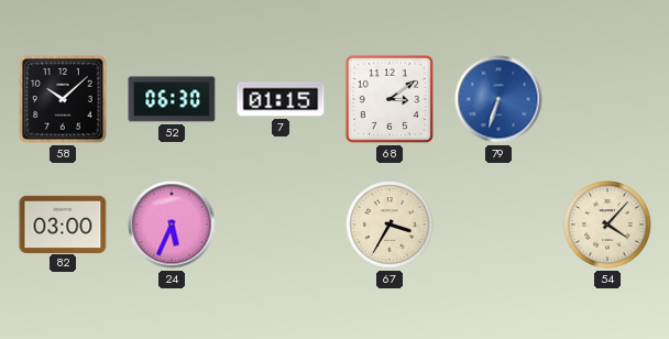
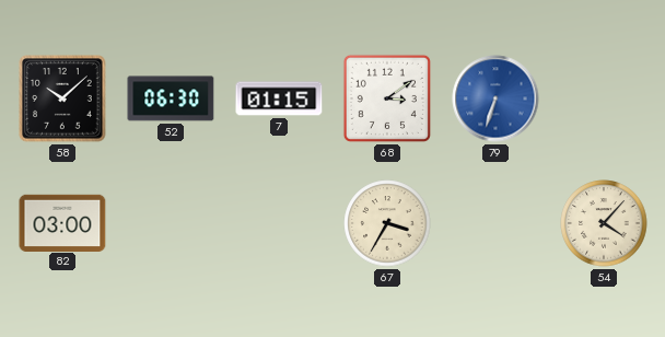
24: 5:34 -> none
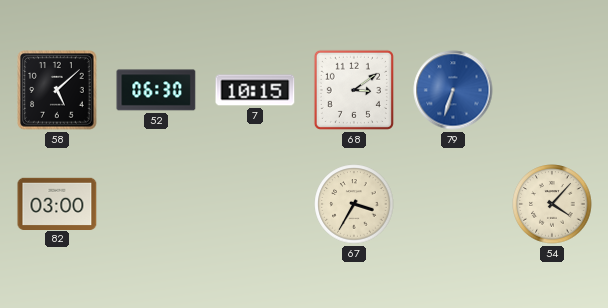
58: 10:08 -> 5:08
7: 01:15 -> 10:15
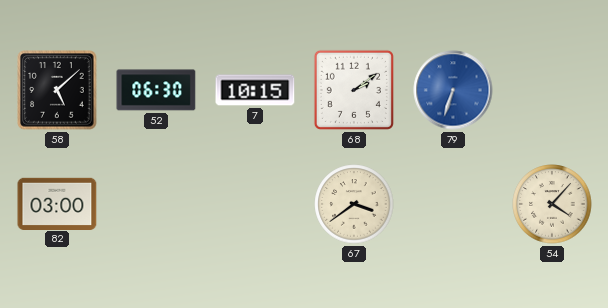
68: 3:09 -> 2:09
67: 3:35 -> 3:39
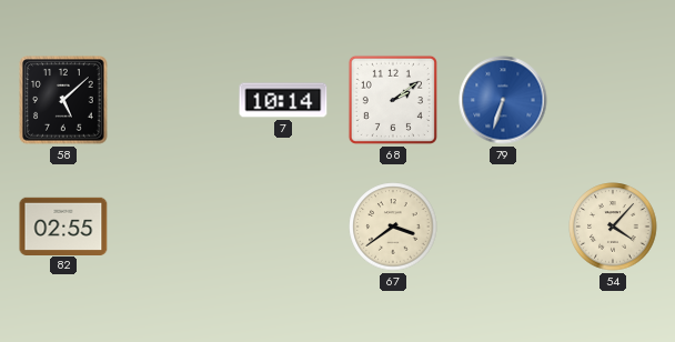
52: 06:30 -> none
7: 10:15 -> 10:14
82: 03:00 -> 02:55
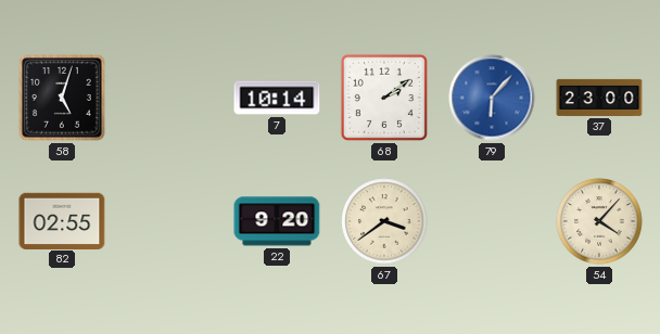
58: 5:08 -> 5:03
79: 6:33 -> 6:07
37: none -> 23:00
22: none -> 9:20
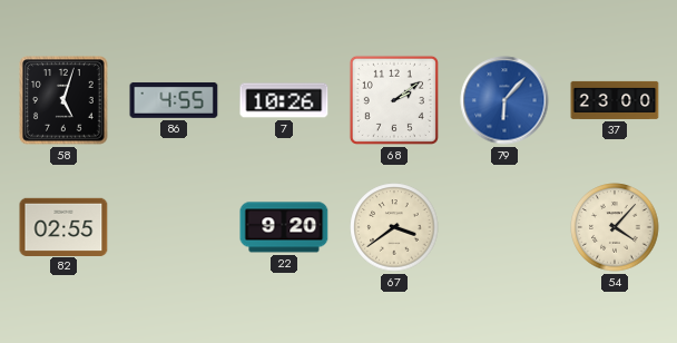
86: none -> 4:55
7: 10:14 -> 10:26
